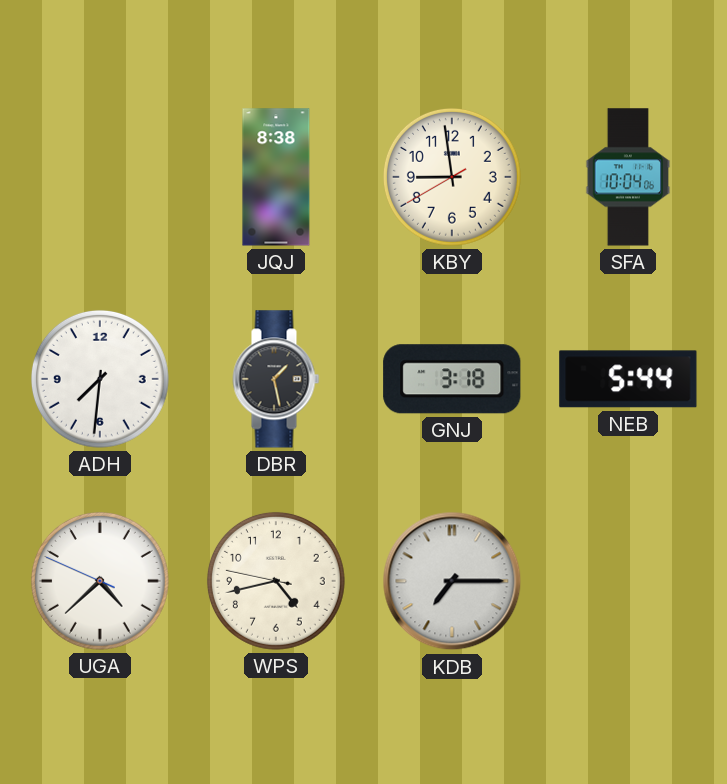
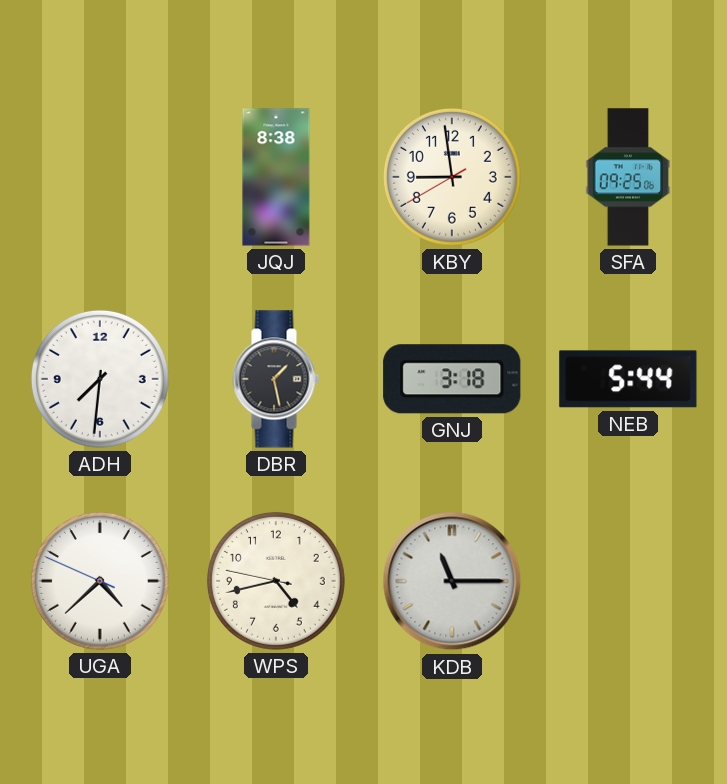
SFA: 10:04 -> 09:25
KDB: 7:15 -> 11:15
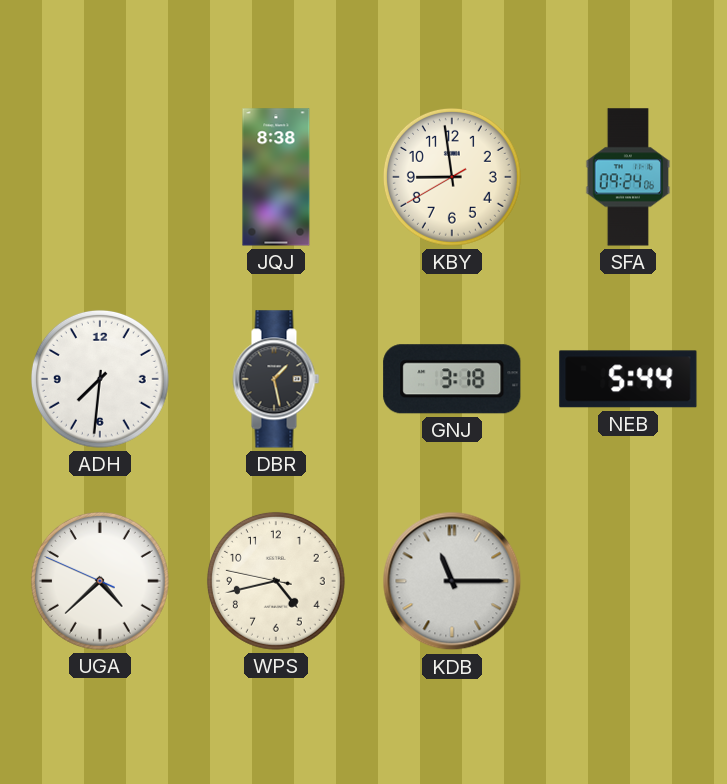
SFA: 09:25 -> 09:24
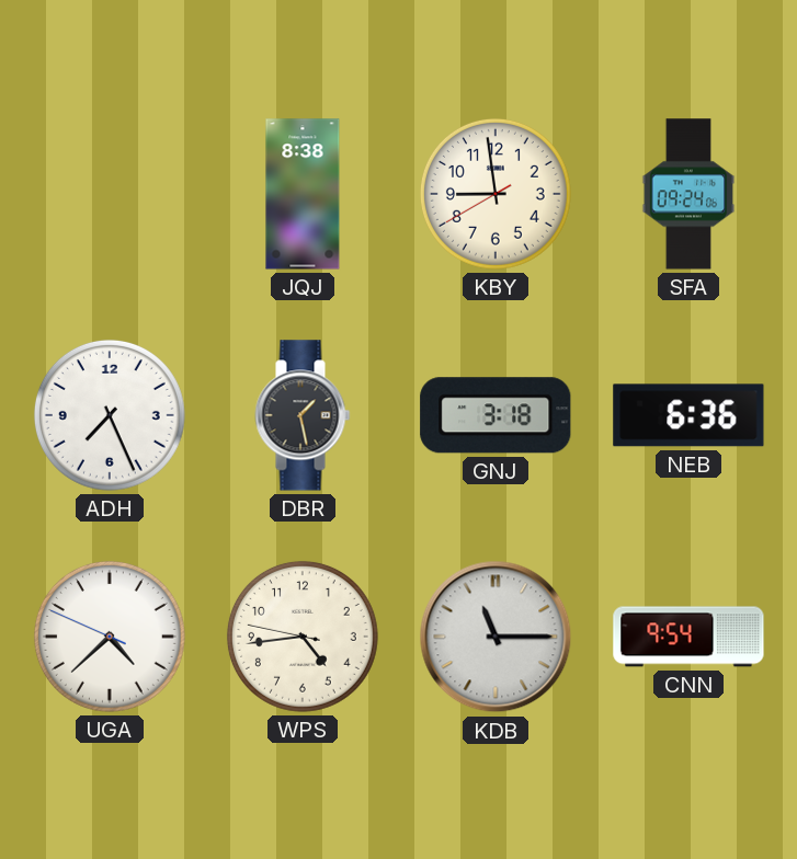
ADH: 7:31 -> 7:26
NEB: 5:44 -> 6:36
WPS: 4:42 -> 4:43
CNN: none -> 9:54
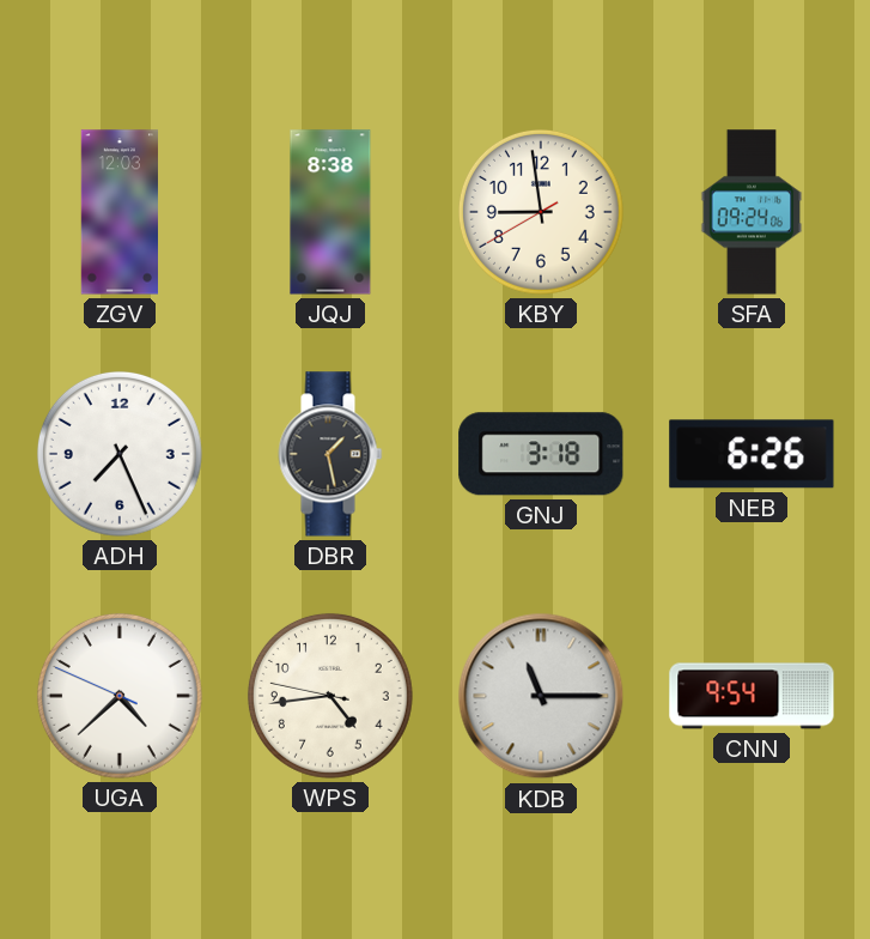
ZGV: none -> 12:03
NEB: 6:36 -> 6:26
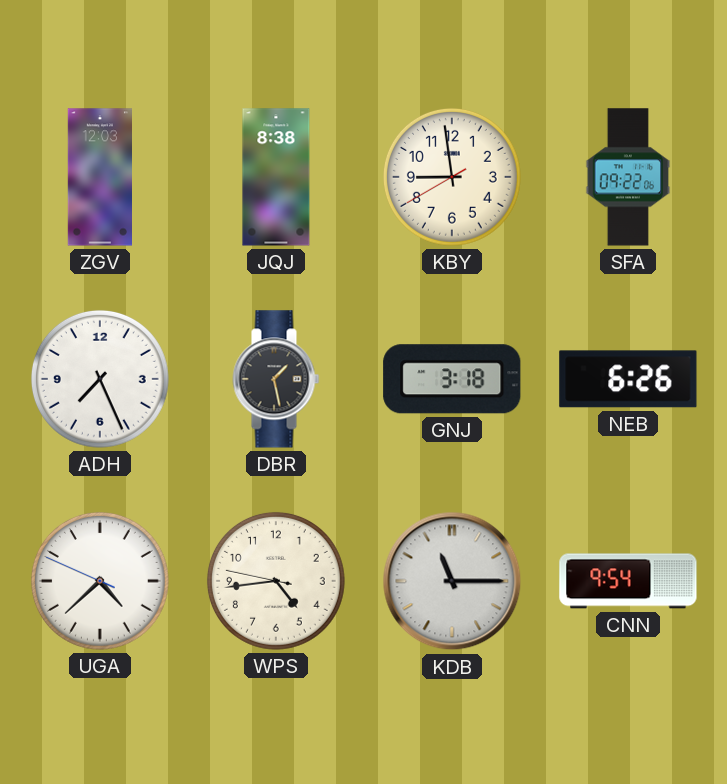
SFA: 09:24 -> 09:22
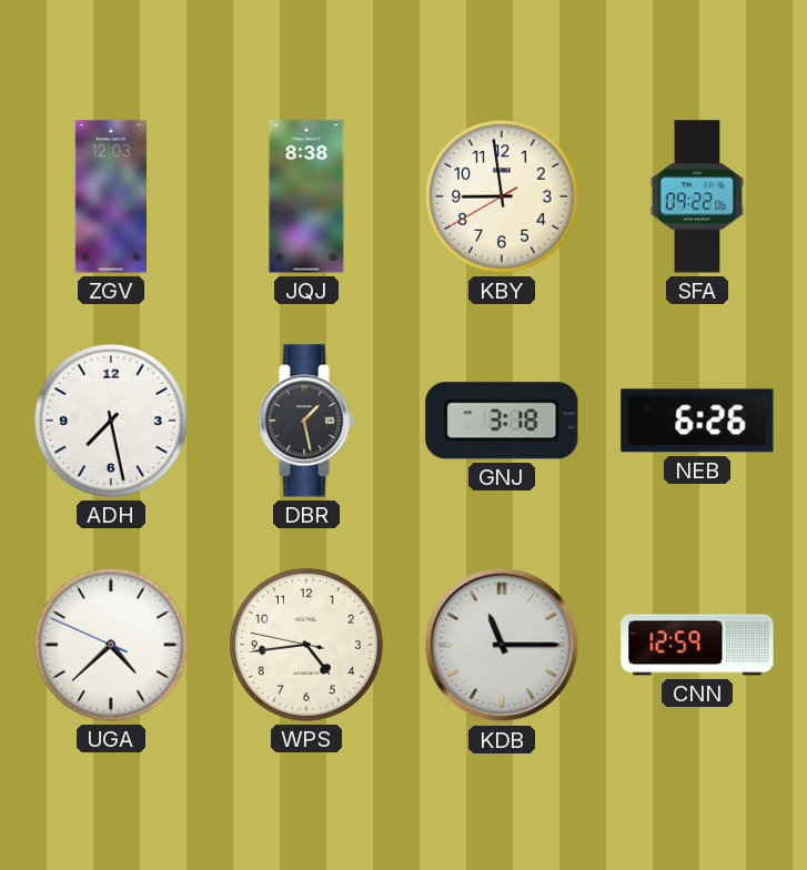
ADH: 7:26 -> 7:28
CNN: 9:54 -> 12:59
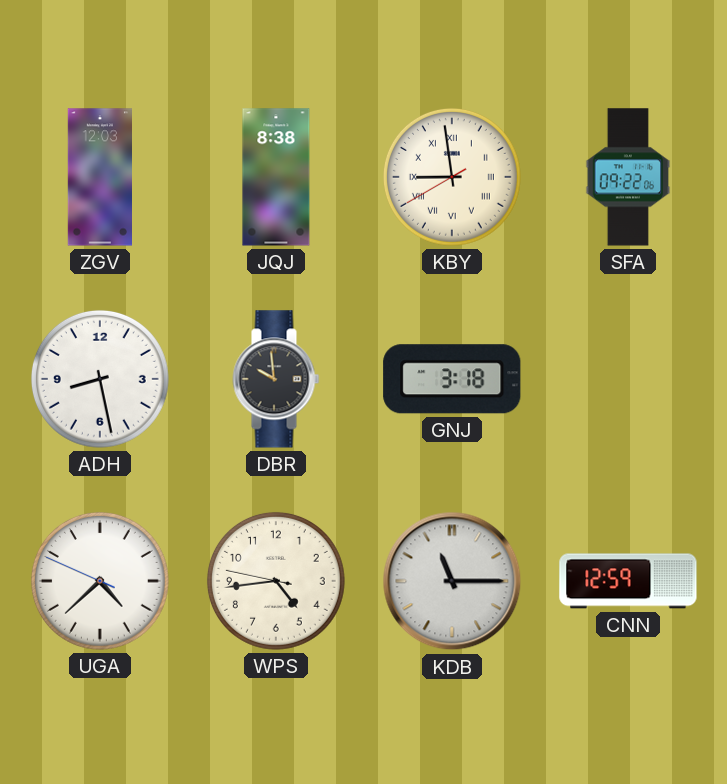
KBY numerals: Arabic -> Roman
ADH: 7:28 -> 8:28
DBR: 1:28 -> 9:59
NEB: 6:26 -> none
